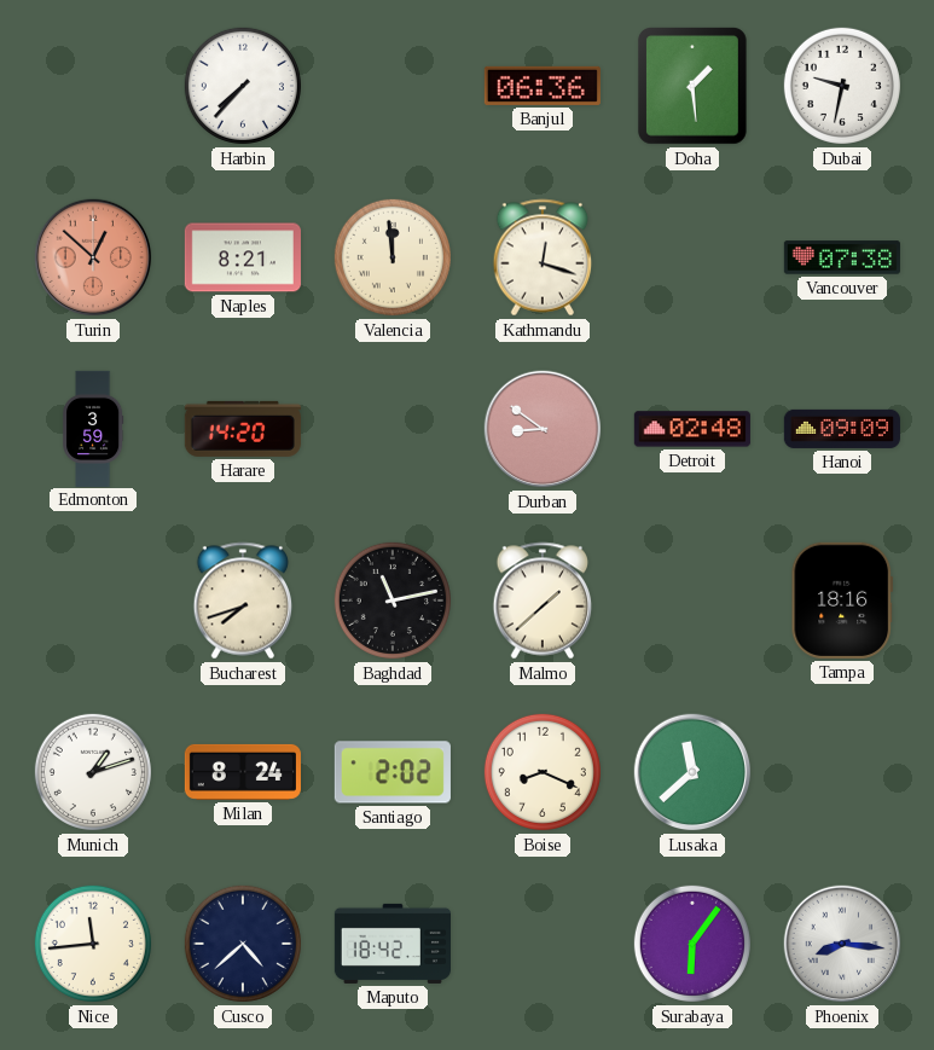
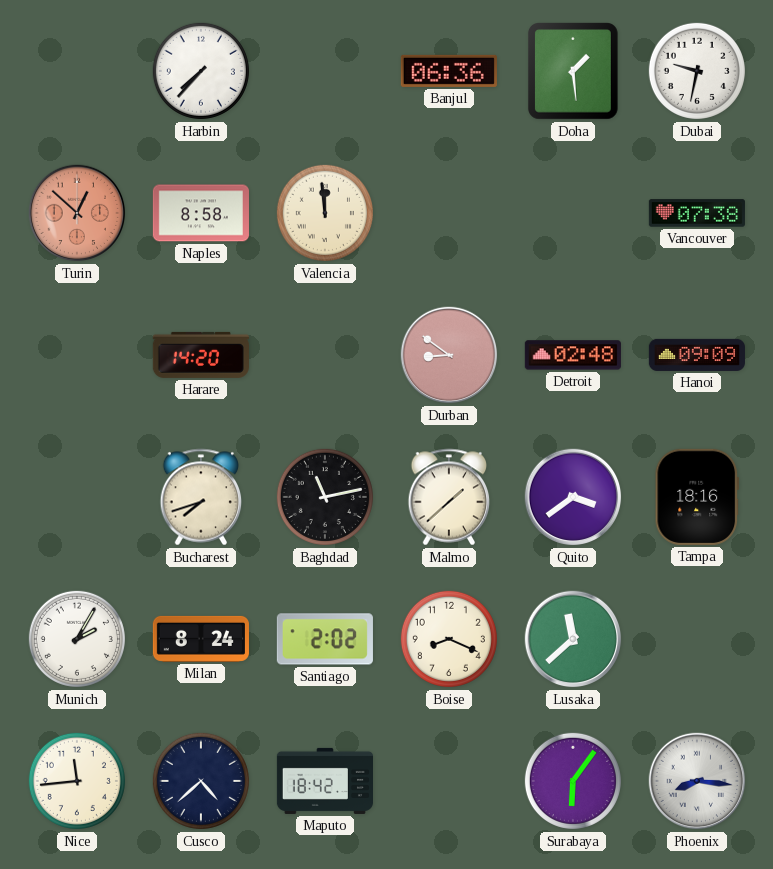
Naples: 8:21 -> 8:58
Kathmandu: 12:18 -> none
Edmonton: 3:59 -> none
Quito: none -> 3:39
Munich: 1:12 -> 2:05
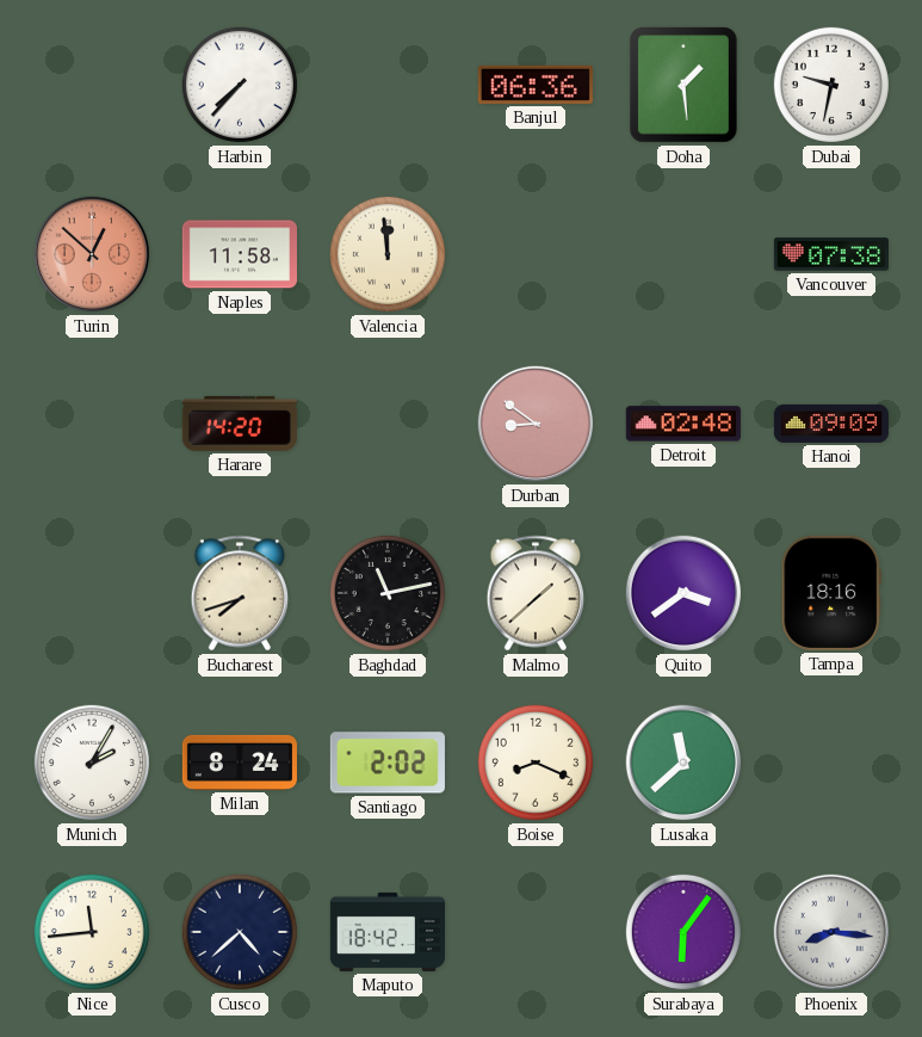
Naples: 8:58 -> 11:58
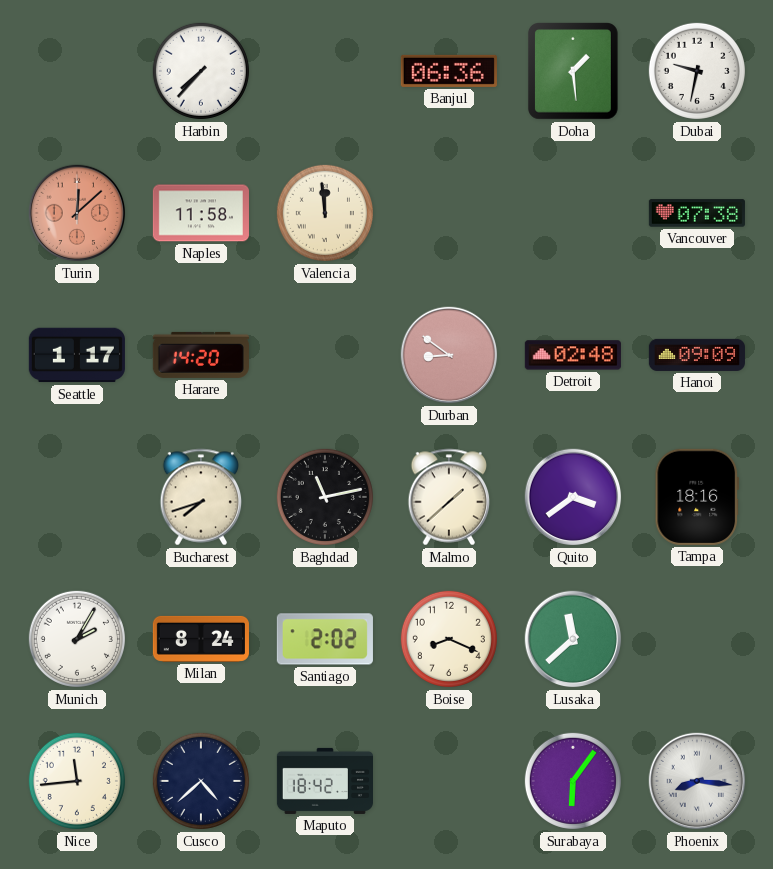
Turin: 12:52 -> 12:08
Seattle: none -> 1:17
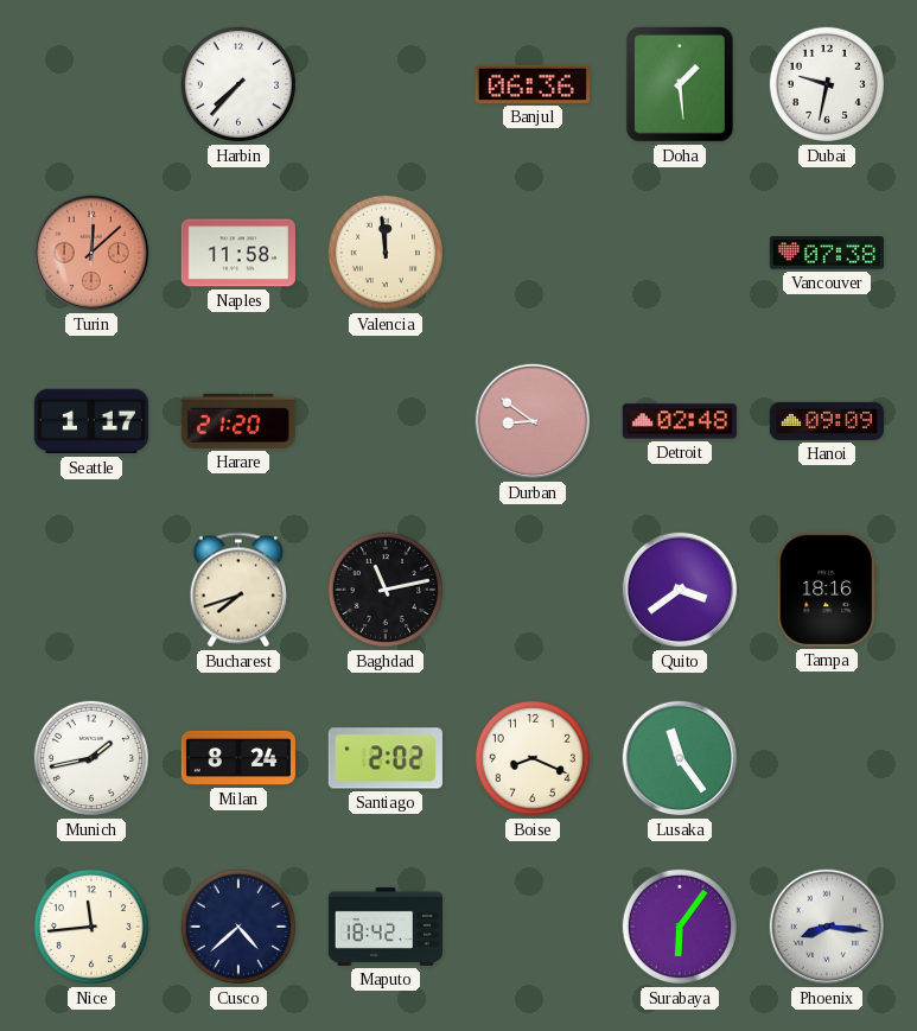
Harare: 14:20 -> 21:20
Malmo: 1:38 -> none
Munich: 2:05 -> 1:43
Lusaka: 11:38 -> 11:24
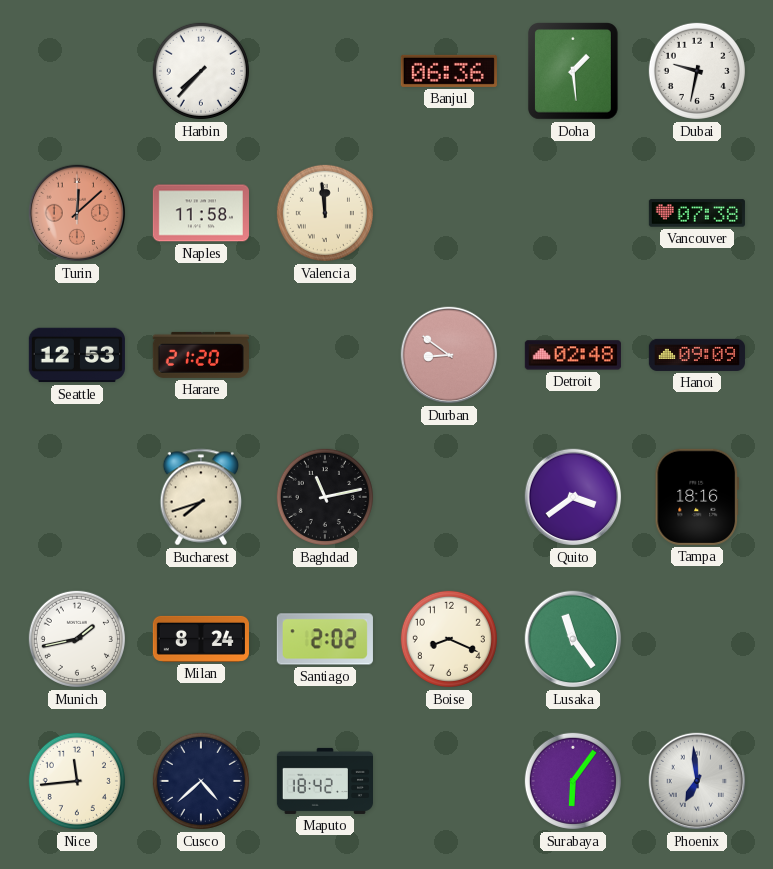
Seattle: 1:17 -> 12:53
Phoenix: 8:16 -> 6:59
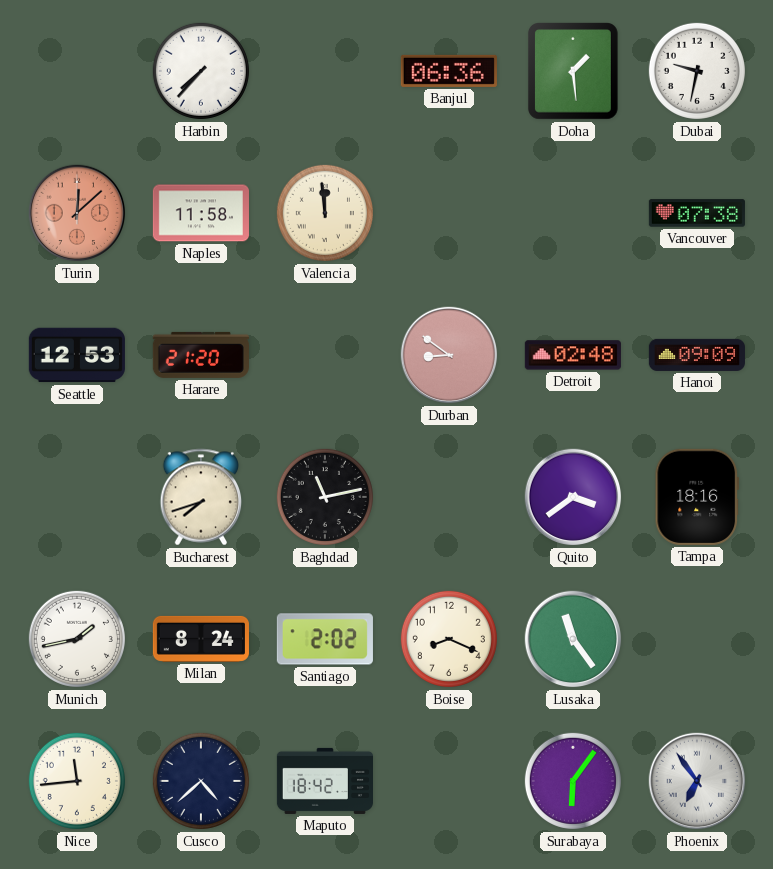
Phoenix: 6:59 -> 6:54
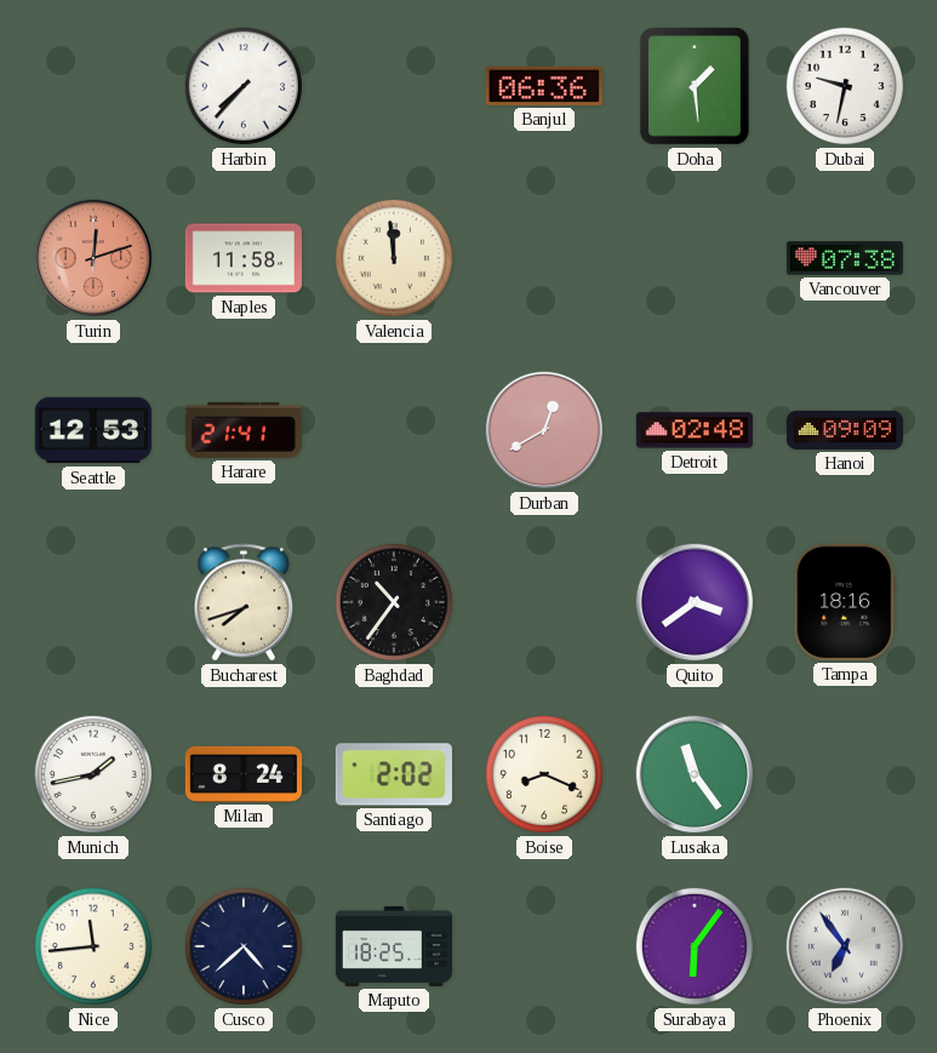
Turin: 12:08 -> 12:12
Harare: 21:20 -> 21:41
Durban: 8:51 -> 12:40
Baghdad: 11:13 -> 10:36
Maputo: 18:42 -> 18:25
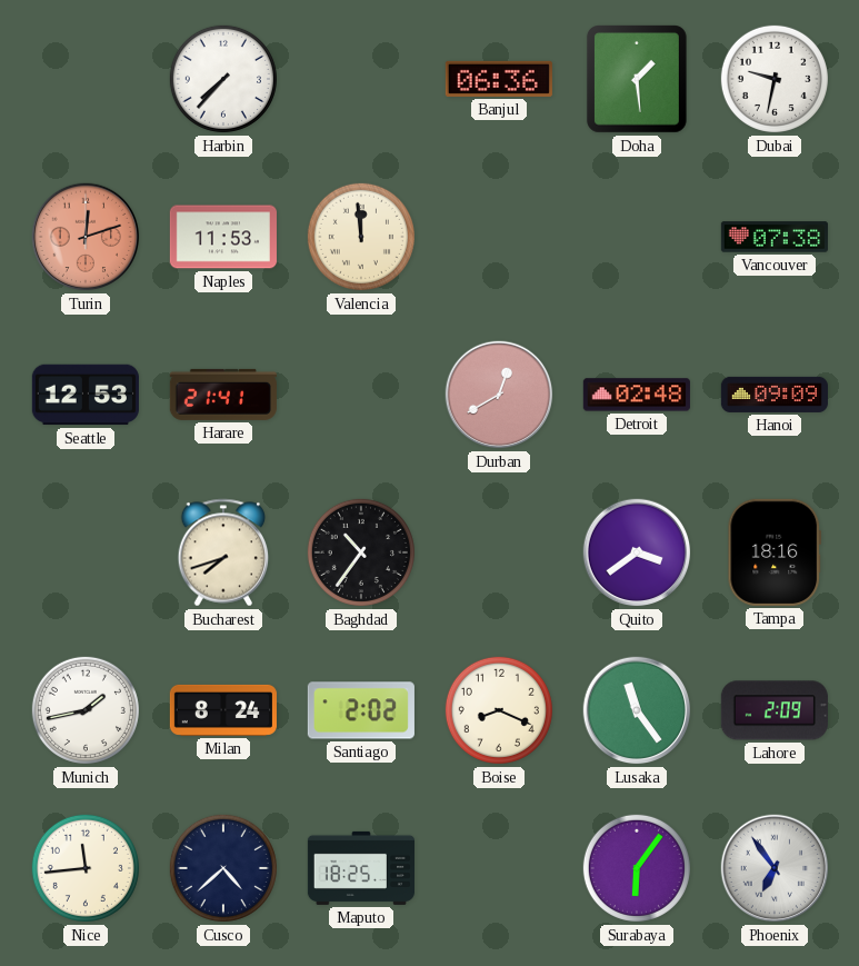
Naples: 11:58 -> 11:53
Lahore: none -> 2:09
